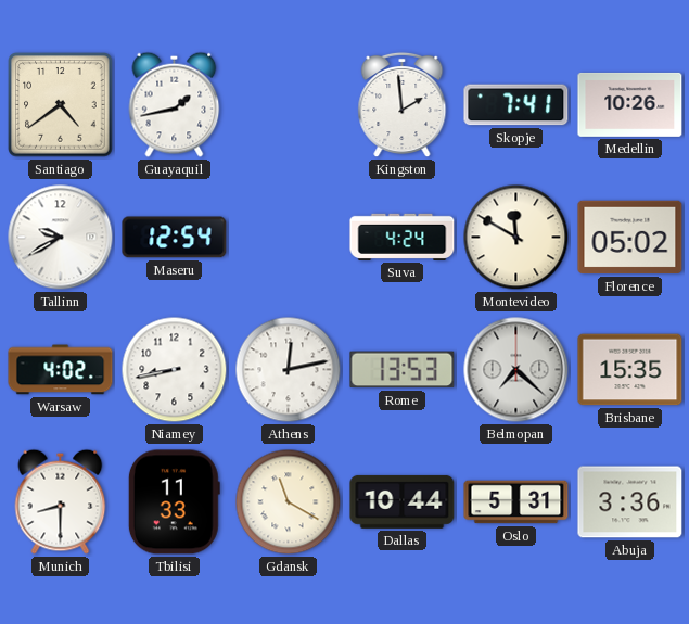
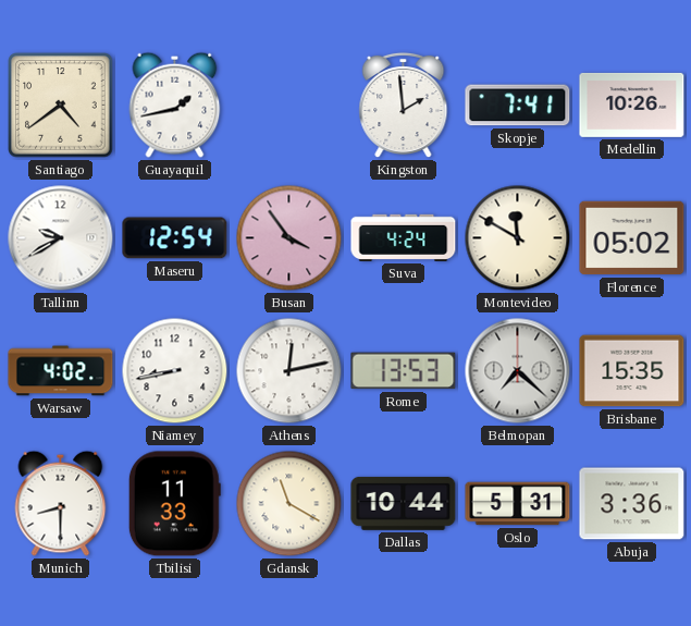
Busan: none -> 3:54
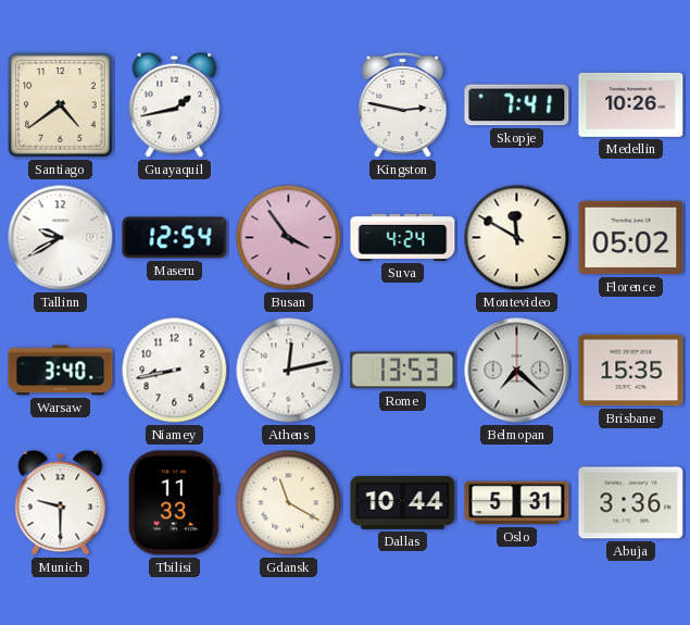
Kingston: 1:59 -> 2:47
Warsaw: 4:02 -> 3:40
Munich: 8:30 -> 9:30
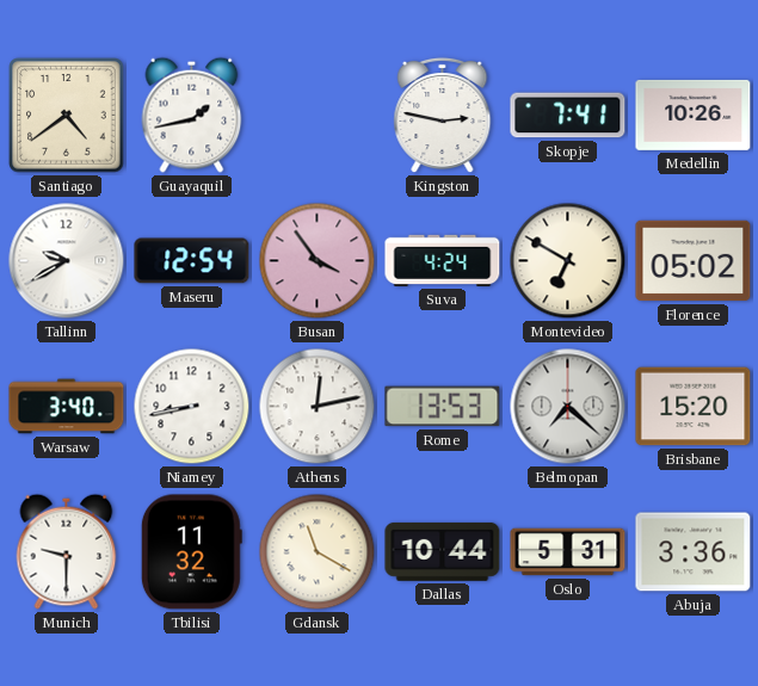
Montevideo: 11:50 -> 6:50
Brisbane: 15:35 -> 15:20
Tbilisi: 11:33 -> 11:32
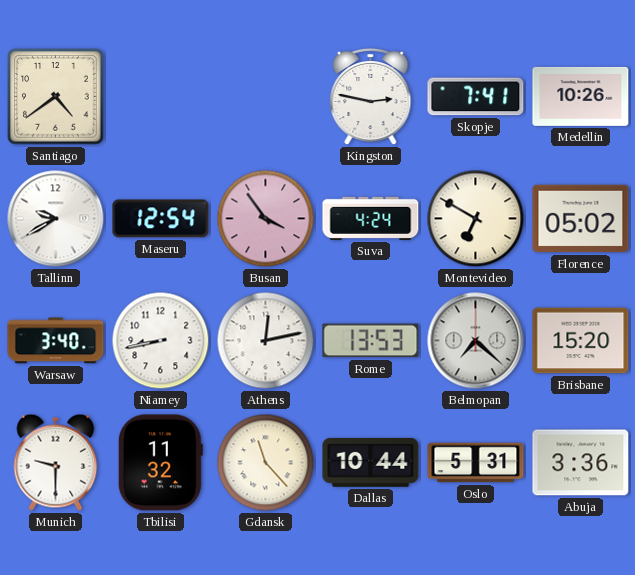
Guayaquil: 1:43 -> none
Gdansk: 11:20 -> 11:23
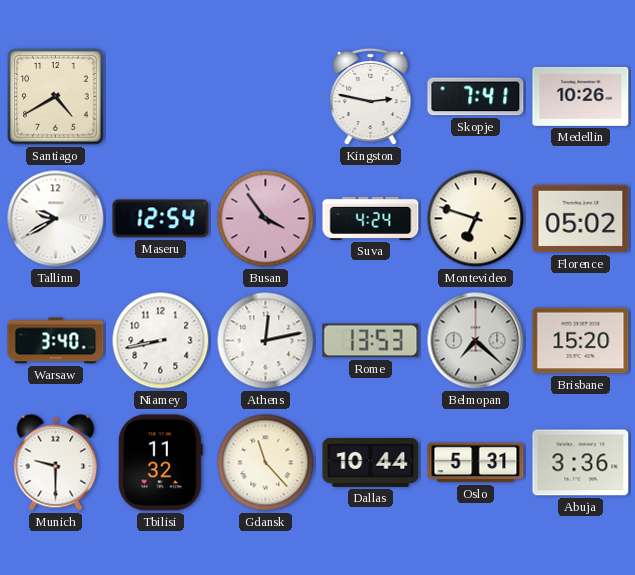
Santiago: 4:39 -> 4:40
Montevideo: 6:50 -> 6:48
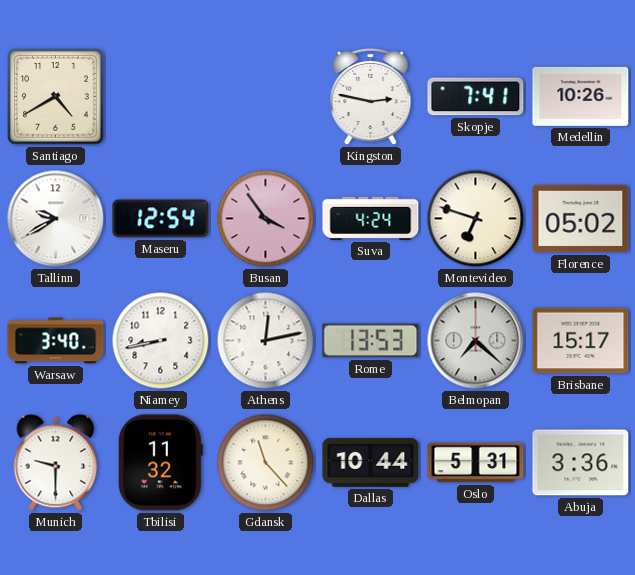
Brisbane: 15:20 -> 15:17
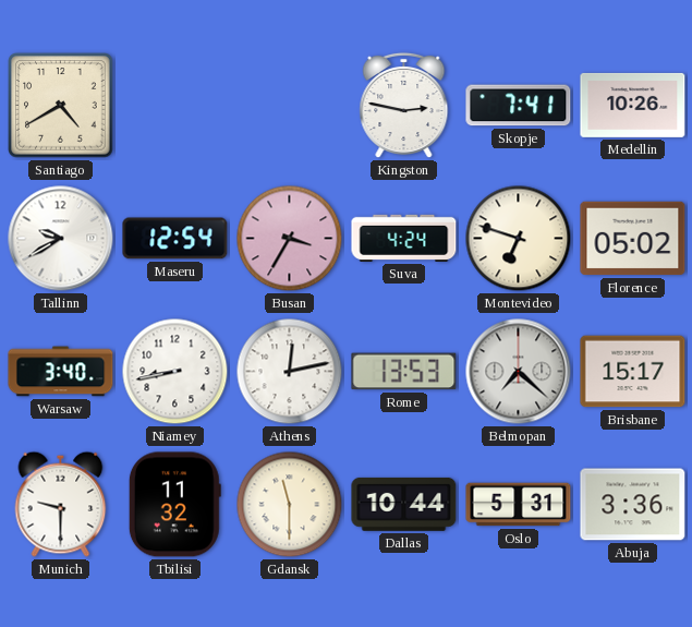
Busan: 3:54 -> 3:35
Gdansk: 11:23 -> 11:30
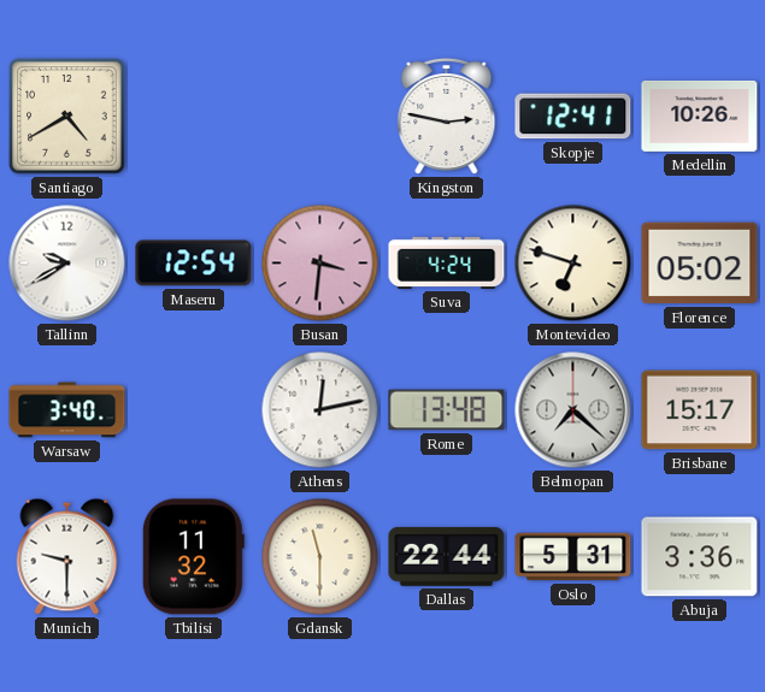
Skopje: 7:41 -> 12:41
Busan: 3:35 -> 3:31
Niamey: 8:43 -> none
Rome: 13:53 -> 13:48
Dallas: 10:44 -> 22:44
